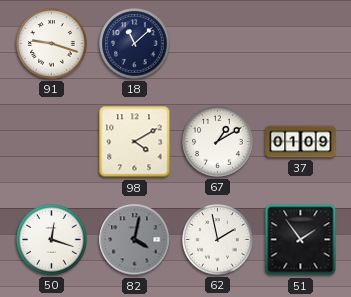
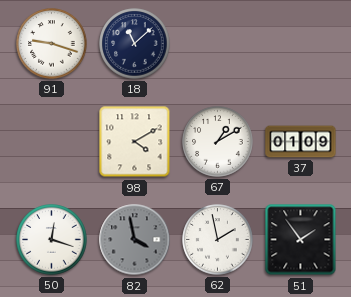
82: 4:02 -> 3:58
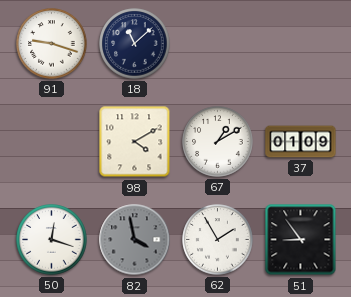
62: 1:58 -> 1:55
51: 1:54 -> 8:54
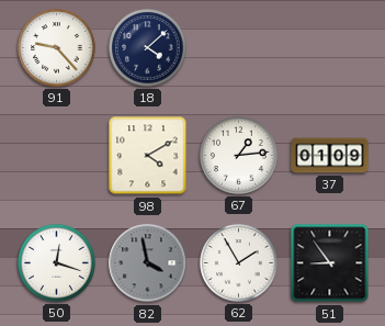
91: 9:18 -> 9:23
18: 11:08 -> 4:08
67: 1:10 -> 1:14
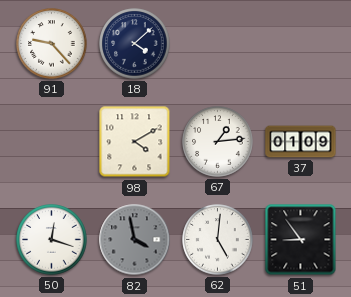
62: 1:55 -> 5:01
